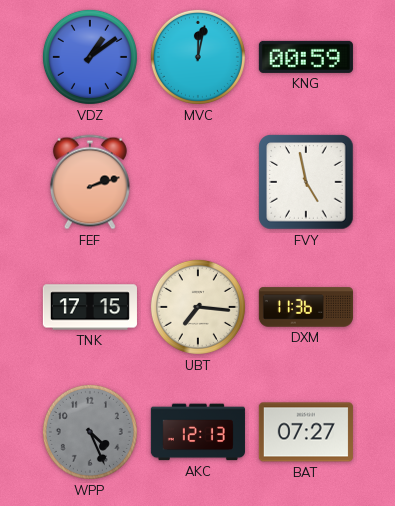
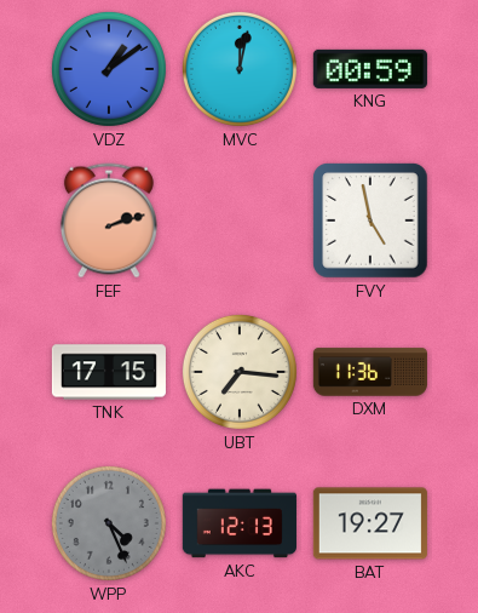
BAT: 07:27 -> 19:27
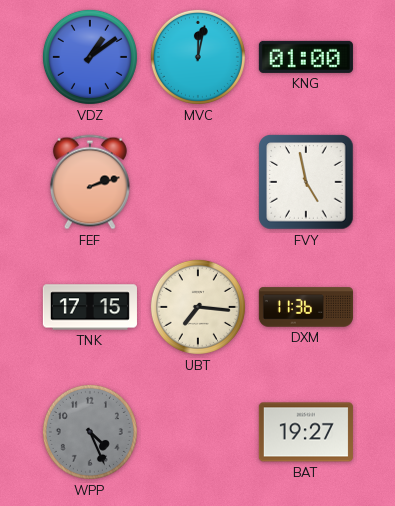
KNG: 00:59 -> 01:00
AKC: 12:13 -> none
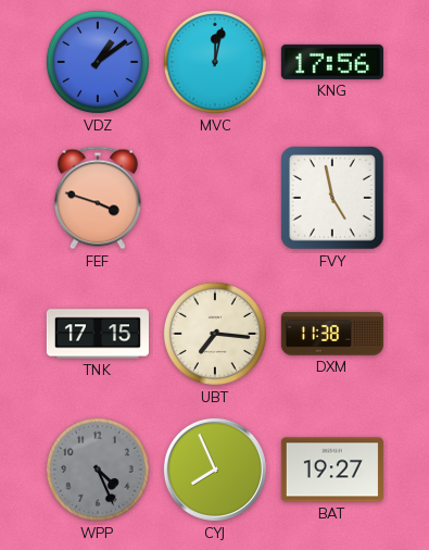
KNG: 01:00 -> 17:56
FEF: 2:12 -> 3:48
DXM: 11:36 -> 11:38
CYJ: none -> 7:56
